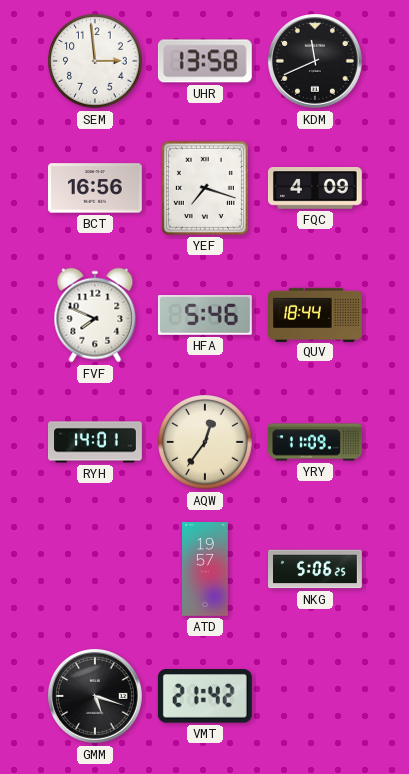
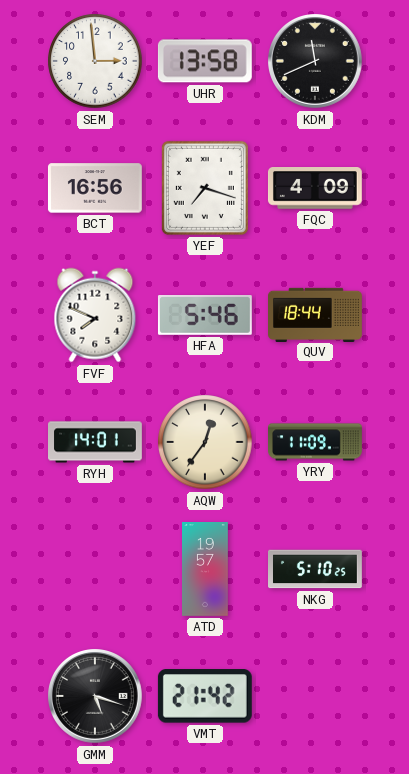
NKG: 5:06 -> 5:10
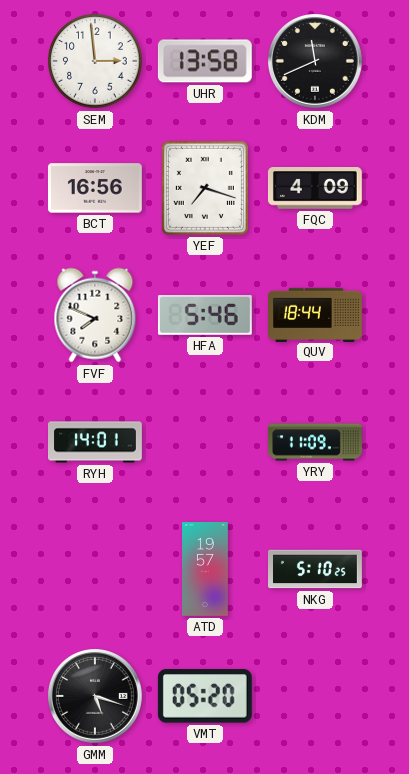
AQW: 12:36 -> none
VMT: 21:42 -> 05:20
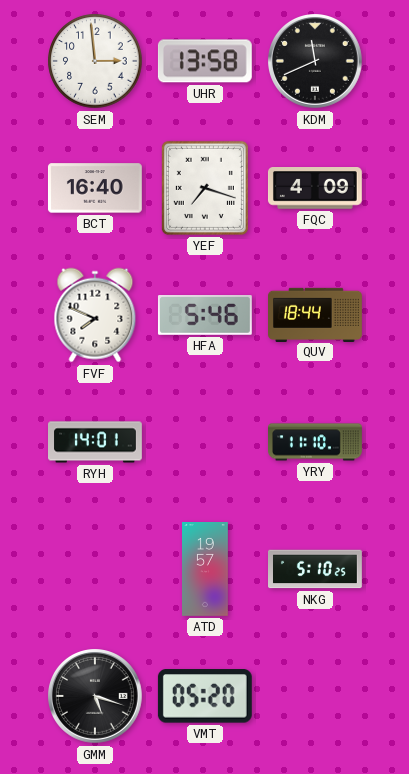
BCT: 16:56 -> 16:40
YRY: 11:09 -> 11:10
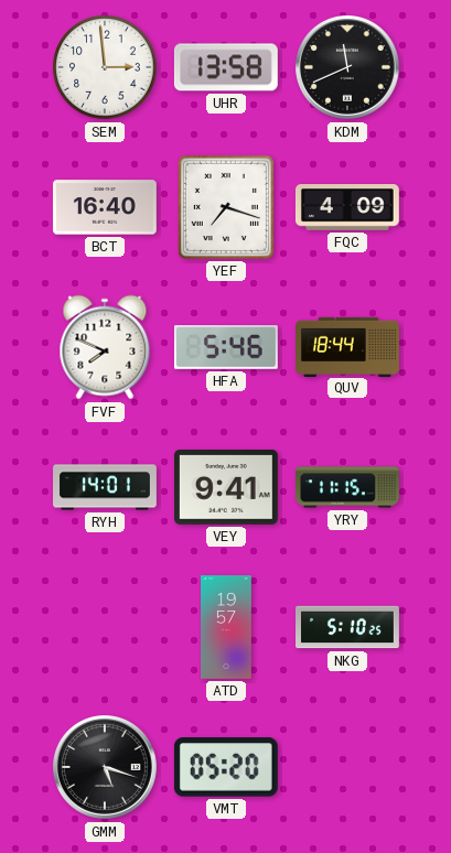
VEY: none -> 9:41
YRY: 11:10 -> 11:15
